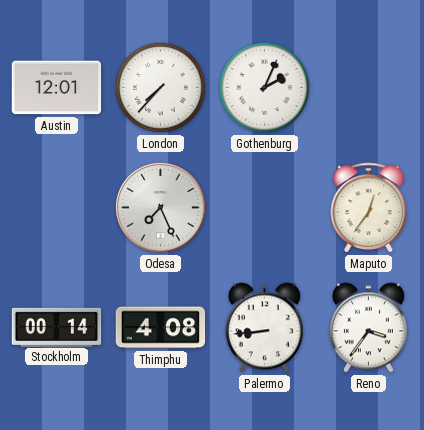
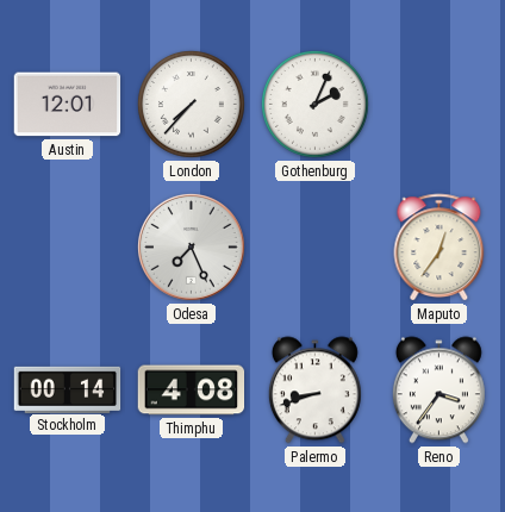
Palermo: 8:44 -> 8:42
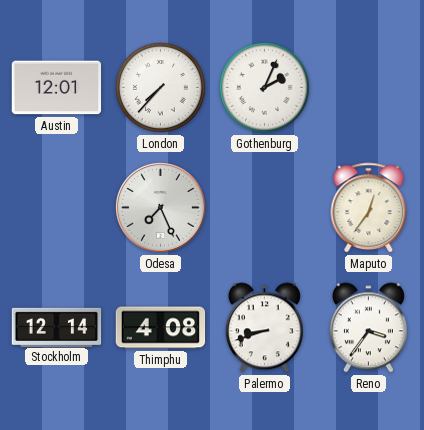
Stockholm: 00:14 -> 12:14
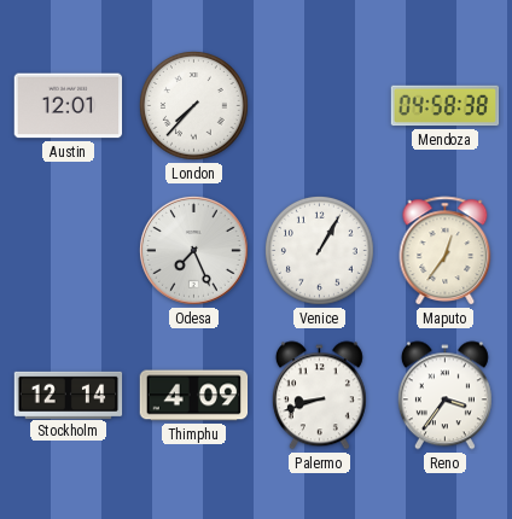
Gothenburg: 2:04 -> none
Mendoza: none -> 04:58
Venice: none -> 1:05
Thimphu: 4:08 -> 4:09
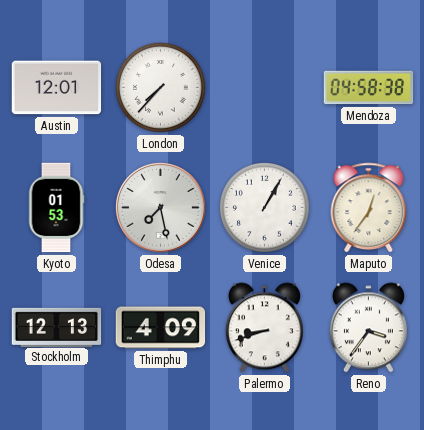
Kyoto: none -> 01:53
Odesa: 7:26 -> 7:28
Stockholm: 12:14 -> 12:13
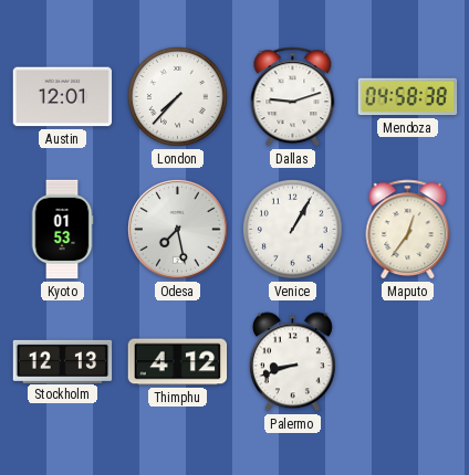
Dallas: none -> 9:12
Thimphu: 4:09 -> 4:12
Reno: 3:36 -> none
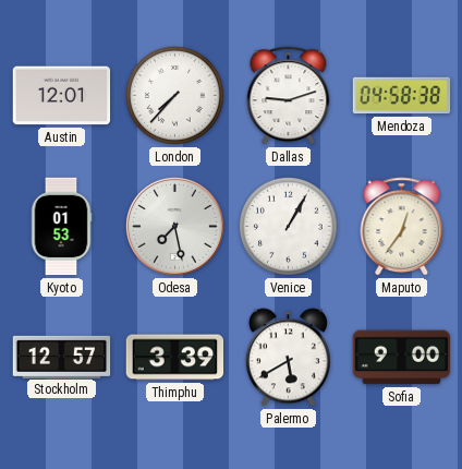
Stockholm: 12:13 -> 12:57
Thimphu: 4:12 -> 3:39
Palermo: 8:42 -> 5:40
Sofia: none -> 9:00
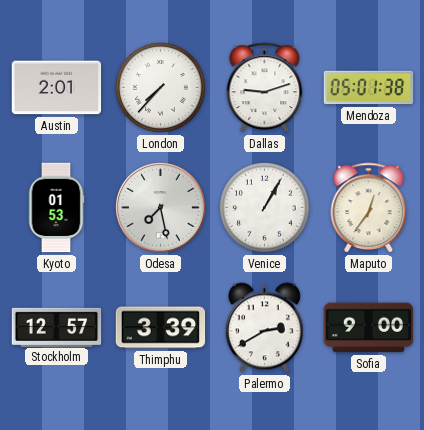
Austin: 12:01 -> 2:01
Mendoza: 04:58 -> 05:01
Palermo: 5:40 -> 2:40
